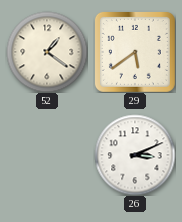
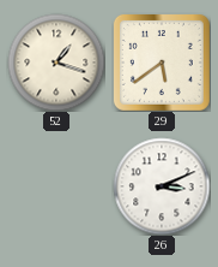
52: 1:21 -> 1:18
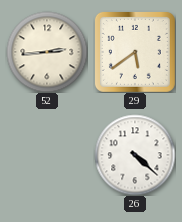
52: 1:18 -> 2:44
26: 3:11 -> 4:22
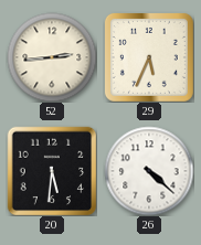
29: 5:39 -> 5:34
20: none -> 5:31
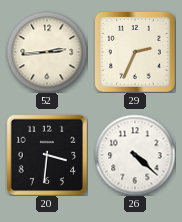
29: 5:34 -> 2:34
20: 5:31 -> 3:31
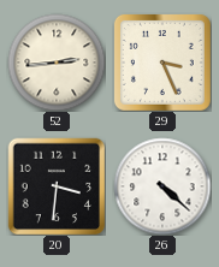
29: 2:34 -> 3:26
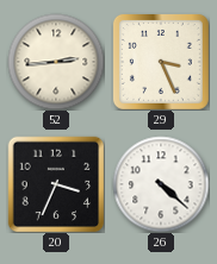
20: 3:31 -> 3:34
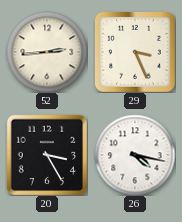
20: 3:34 -> 3:25
26: 4:22 -> 4:17
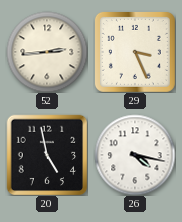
20: 3:25 -> 4:58
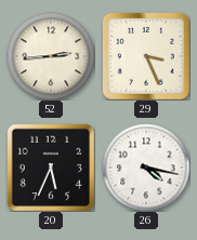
20: 4:58 -> 5:34
